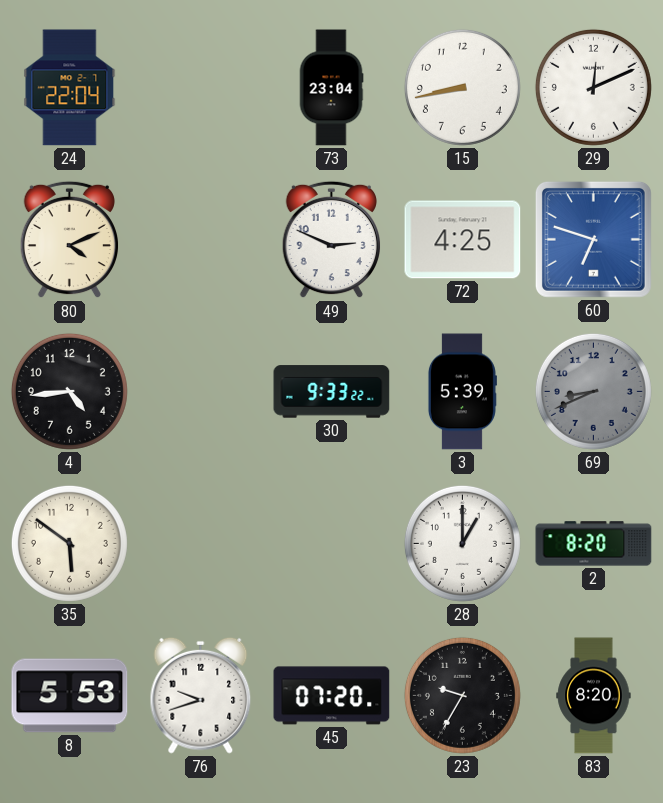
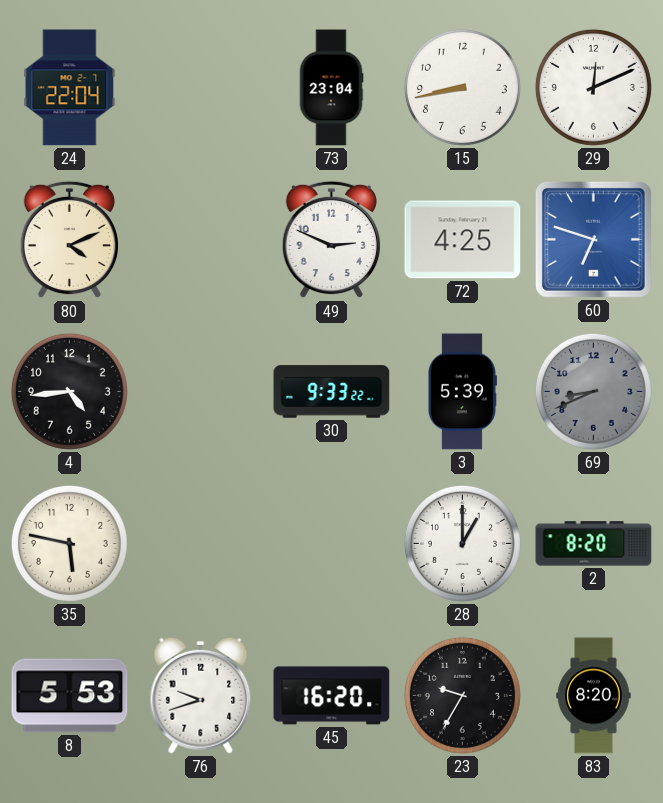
35: 5:51 -> 5:47
45: 07:20 -> 16:20
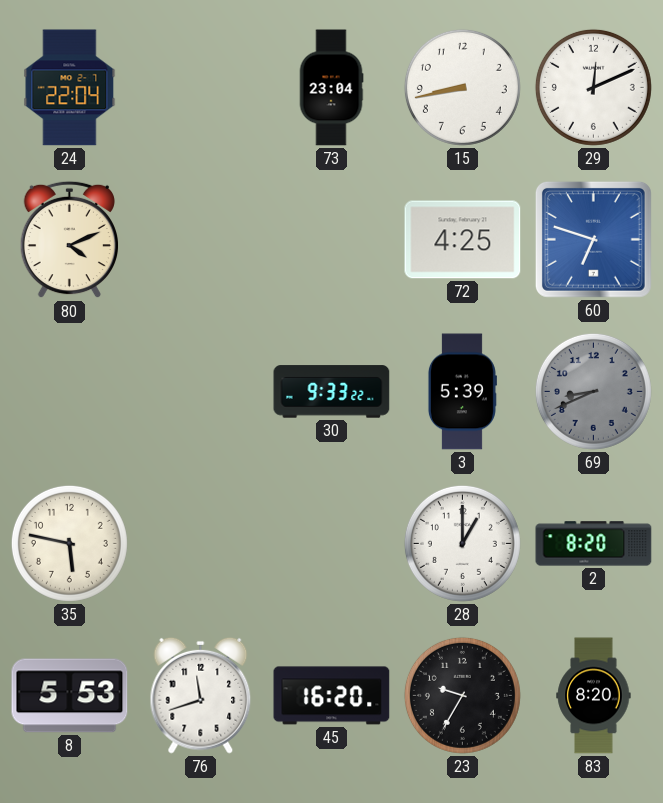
49: 2:49 -> none
4: 4:44 -> none
76: 9:42 -> 11:42
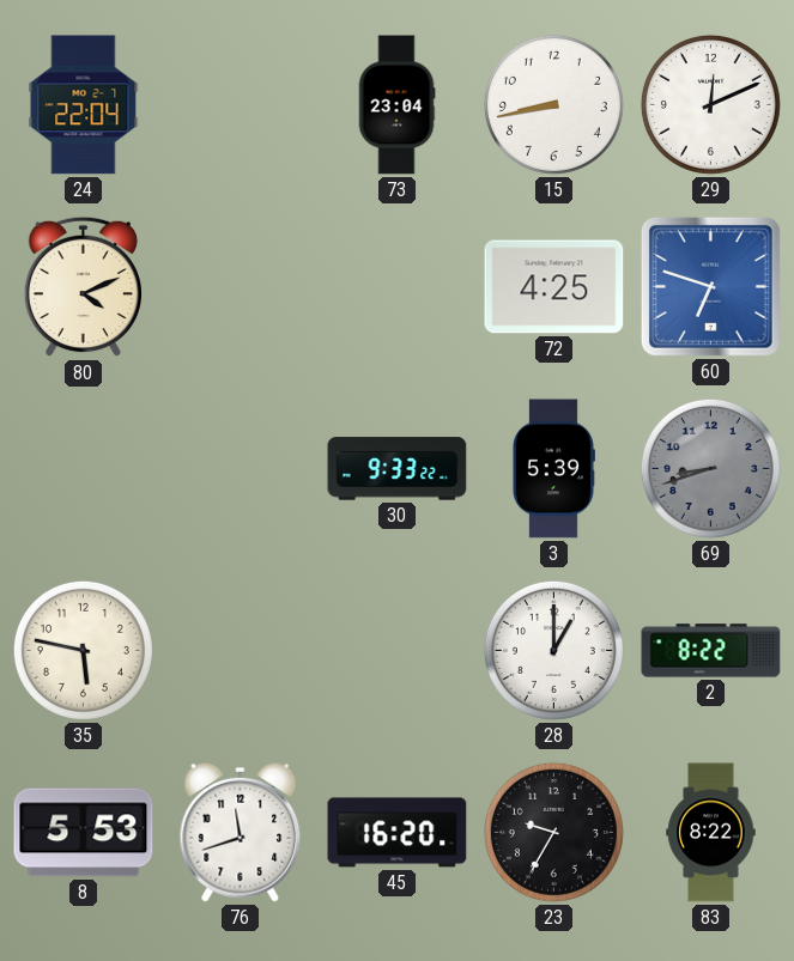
69: 8:41 -> 8:42
2: 8:20 -> 8:22
83: 8:20 -> 8:22
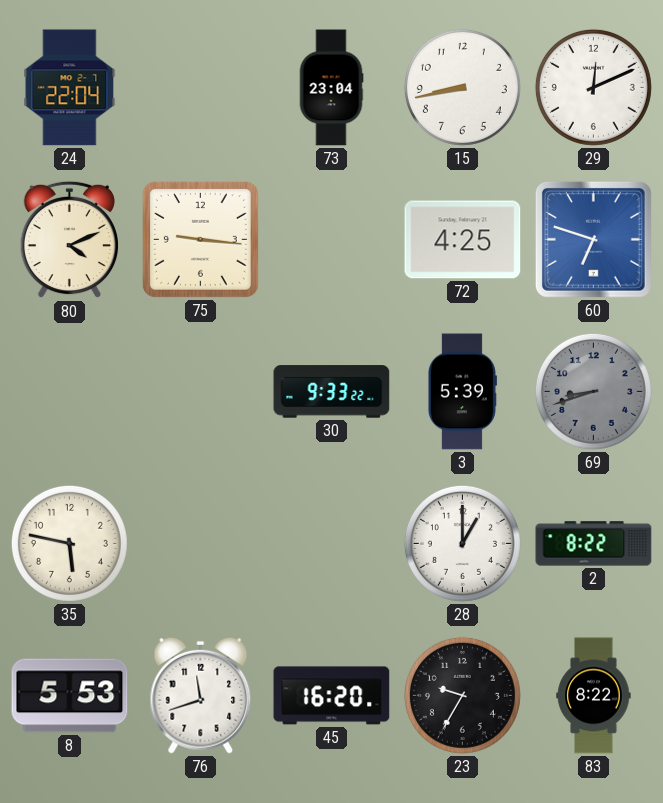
75: none -> 9:16
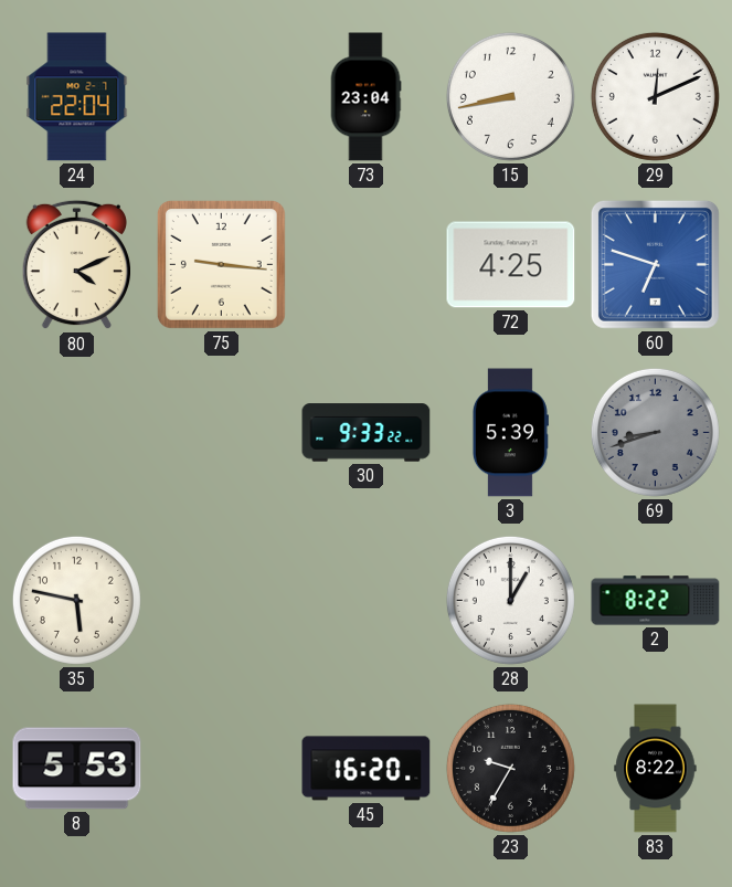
76: 11:42 -> none
